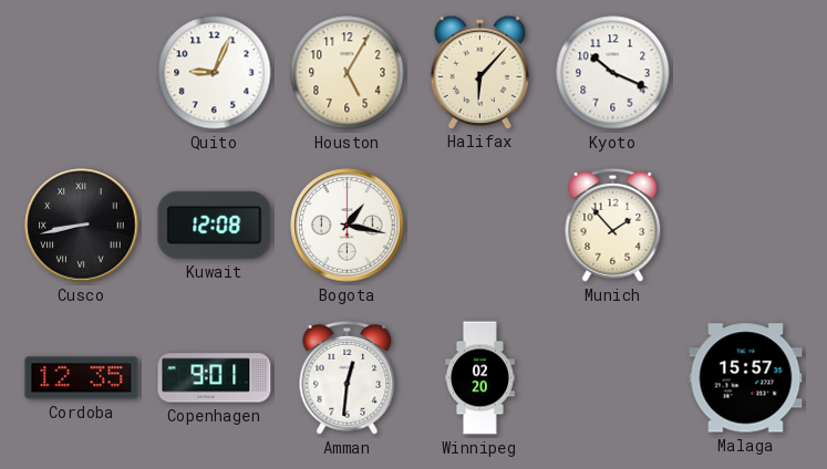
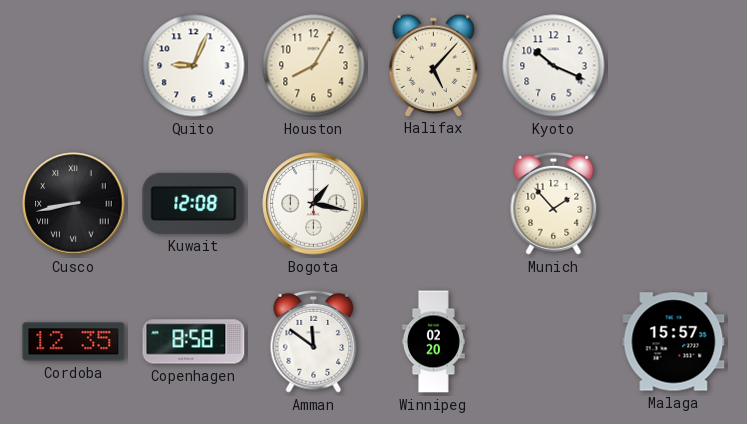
Houston: 5:05 -> 8:05
Halifax: 6:07 -> 5:07
Copenhagen: 9:01 -> 8:58
Amman: 12:31 -> 11:51
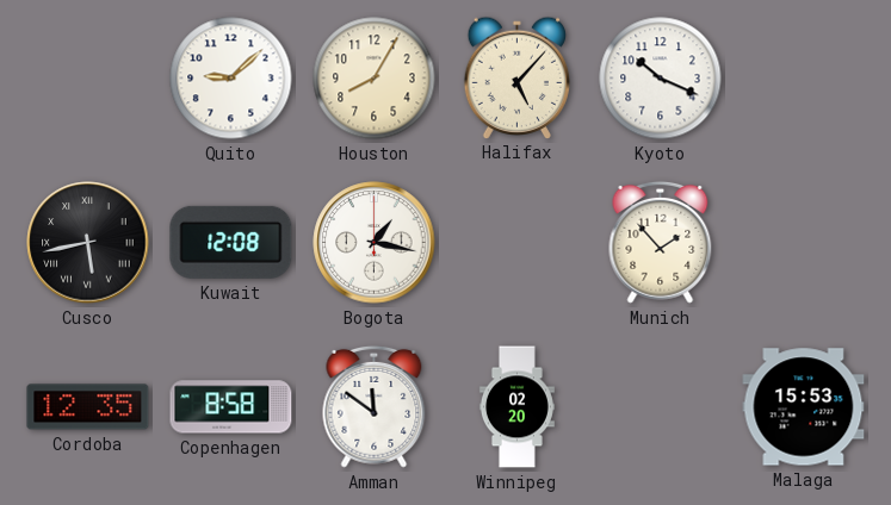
Quito: 9:04 -> 9:08
Cusco: 8:43 -> 5:43
Malaga: 15:57 -> 15:53
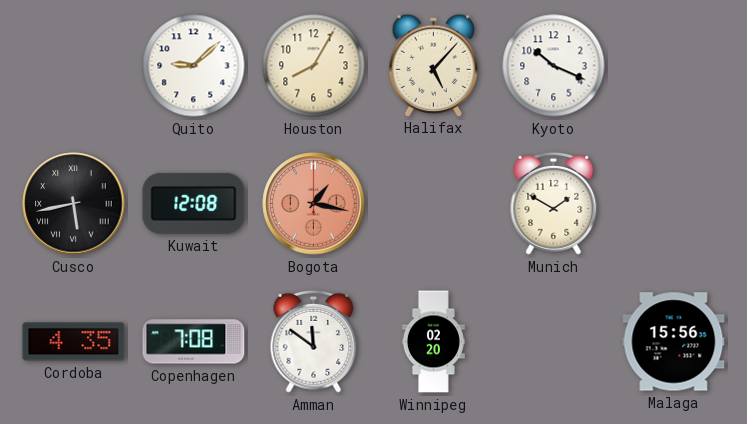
Bogota dial: white -> salmon
Munich: 1:53 -> 1:50
Cordoba: 12:35 -> 4:35
Copenhagen: 8:58 -> 7:08
Malaga: 15:53 -> 15:56
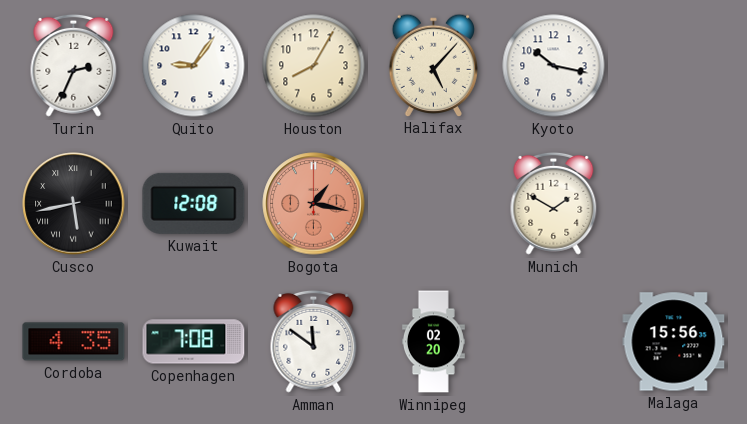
Turin: none -> 2:34
Quito: 9:08 -> 9:06
Kyoto: 10:19 -> 10:17
